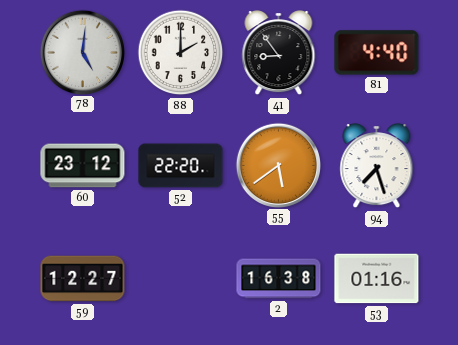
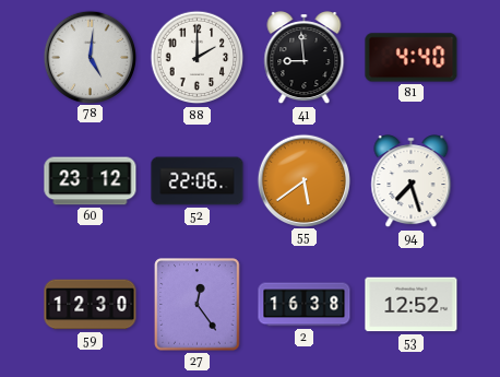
41: 8:54 -> 8:59
52: 22:20 -> 22:06
59: 12:27 -> 12:30
27: none -> 12:24
53: 01:16 -> 12:52
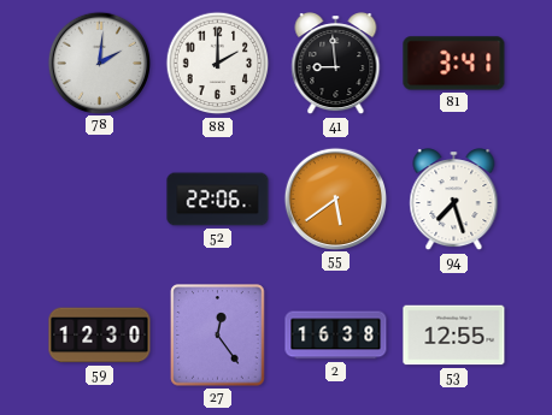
78: 5:01 -> 2:01
81: 4:40 -> 3:41
60: 23:12 -> none
53: 12:52 -> 12:55
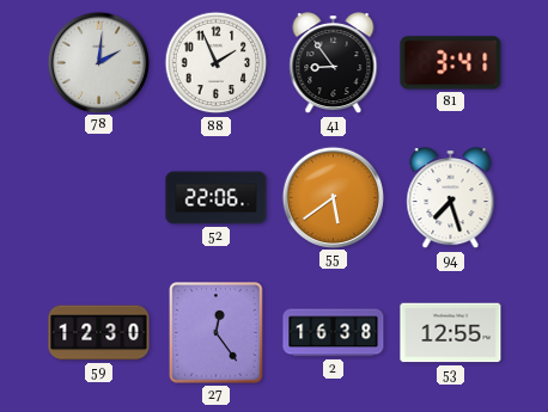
88: 2:00 -> 1:56
41: 8:59 -> 8:54
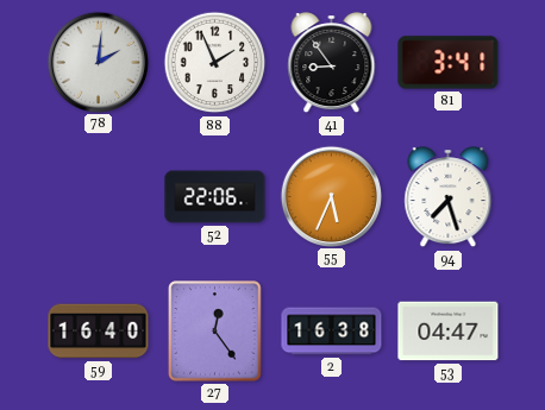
55: 5:39 -> 5:34
59: 12:30 -> 16:40
53: 12:55 -> 04:47
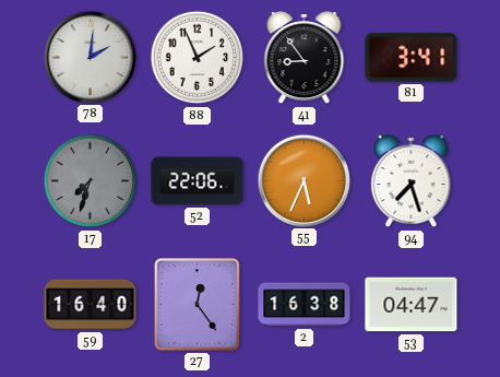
17: none -> 7:33
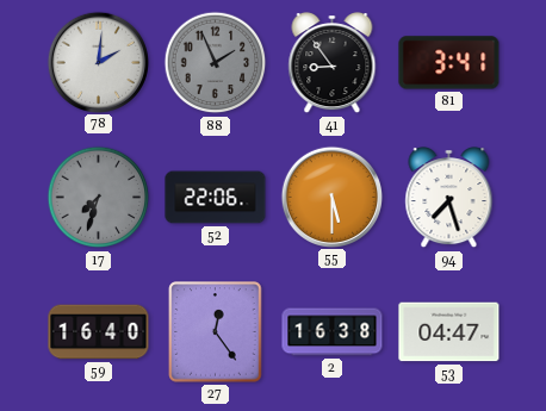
88 dial: white -> grey
55: 5:34 -> 5:30
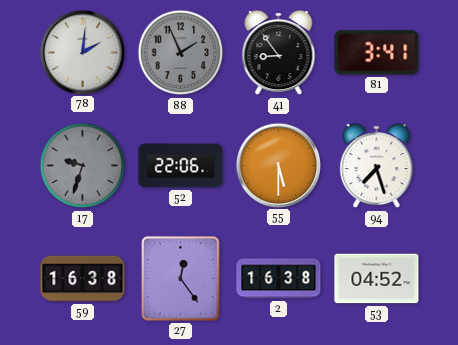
17: 7:33 -> 9:33
59: 16:40 -> 16:38
53: 04:47 -> 04:52
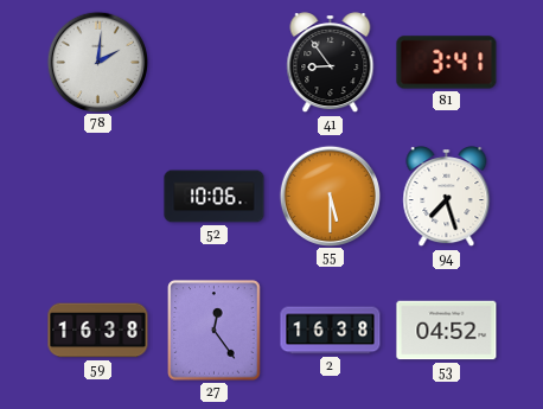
88: 1:56 -> none
17: 9:33 -> none
52: 22:06 -> 10:06
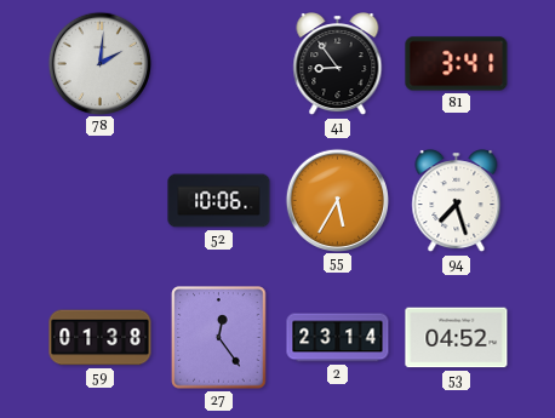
55: 5:30 -> 5:35
59: 16:38 -> 01:38
2: 16:38 -> 23:14
